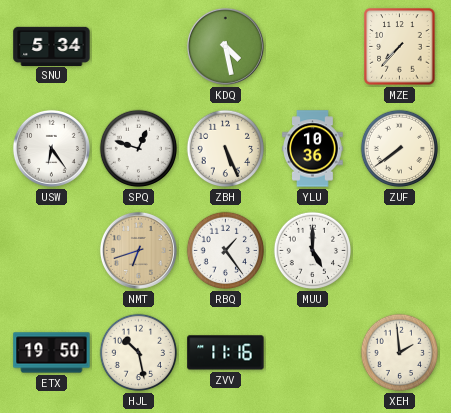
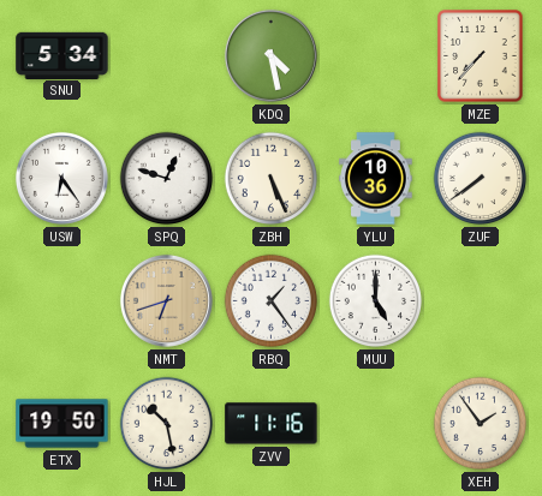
XEH: 1:59 -> 1:54
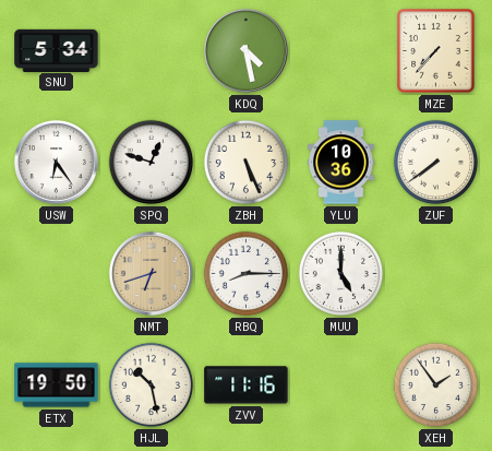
RBQ: 1:24 -> 8:15
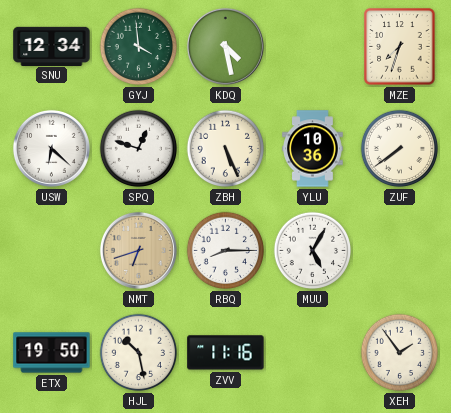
SNU: 5:34 -> 12:34
GYJ: none -> 3:59
MZE: 7:37 -> 7:33
USW: 6:24 -> 6:22
MUU: 5:00 -> 5:05
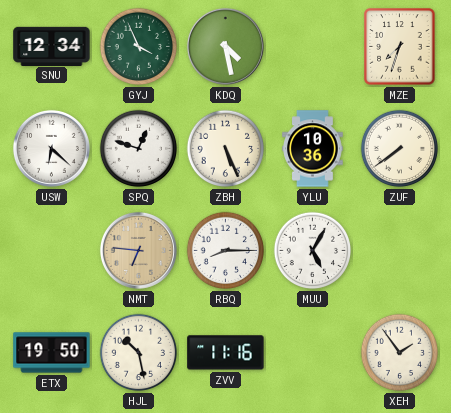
GYJ: 3:59 -> 3:56
NMT: 6:42 -> 6:46
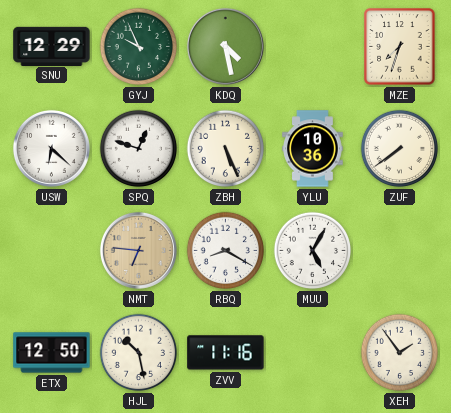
SNU: 12:34 -> 12:29
GYJ: 3:56 -> 9:56
RBQ: 8:15 -> 8:20
ETX: 19:50 -> 12:50
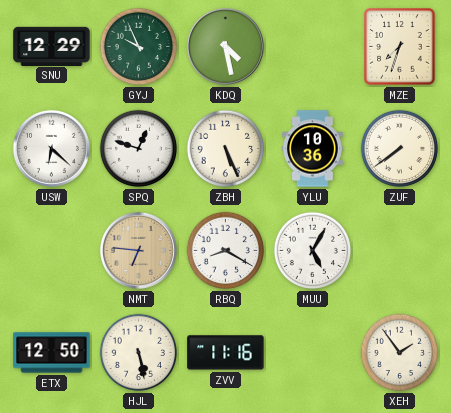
HJL: 10:28 -> 5:28
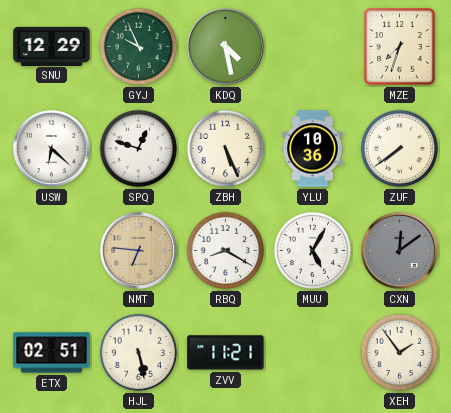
CXN: none -> 12:09
ETX: 12:50 -> 02:51
ZVV: 11:16 -> 11:21
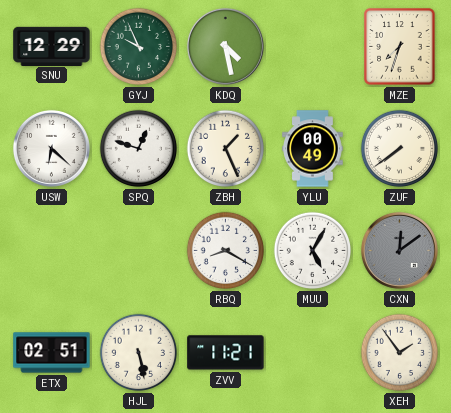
ZBH: 5:26 -> 1:26
YLU: 10:36 -> 00:49
NMT: 6:46 -> none
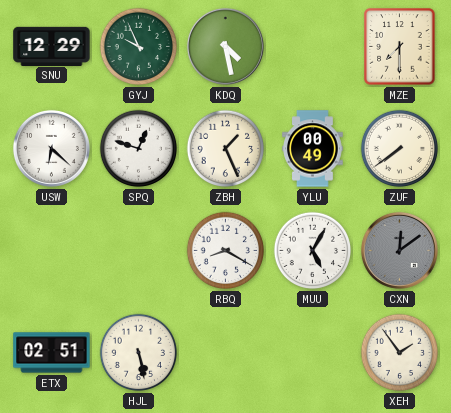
MZE: 7:33 -> 7:30
ZVV: 11:21 -> none
